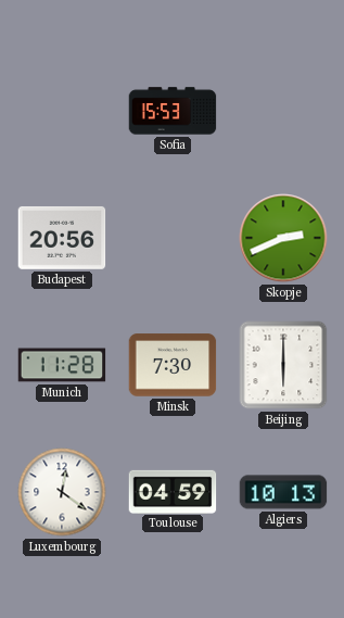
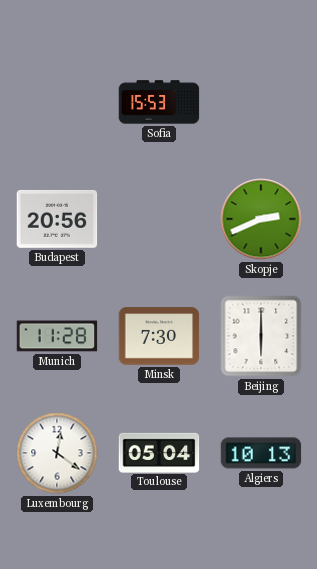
Toulouse: 04:59 -> 05:04
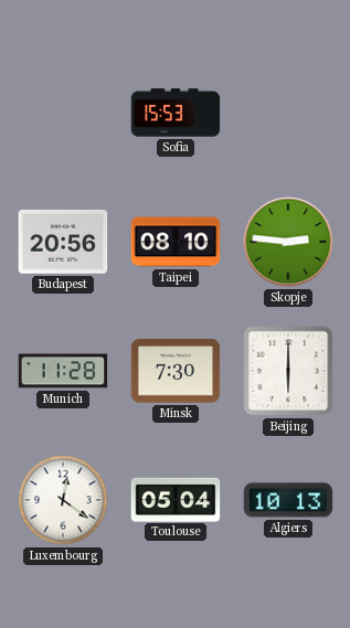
Taipei: none -> 08:10
Skopje: 2:41 -> 2:46
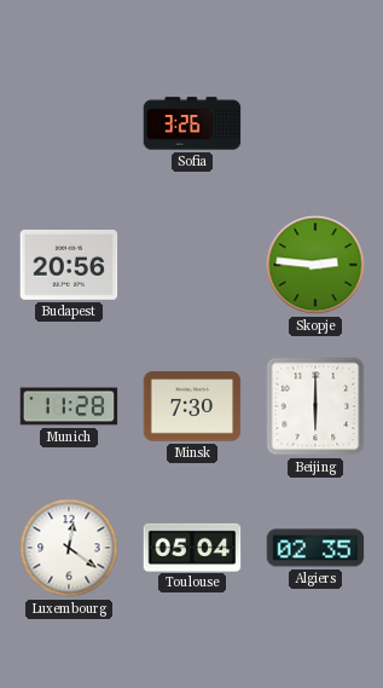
Sofia: 15:53 -> 3:26
Taipei: 08:10 -> none
Algiers: 10:13 -> 02:35
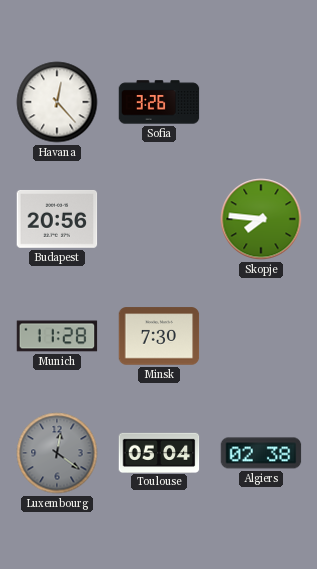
Havana: none -> 12:23
Skopje: 2:46 -> 7:46
Beijing: 6:00 -> none
Luxembourg dial: white -> grey
Algiers: 02:35 -> 02:38
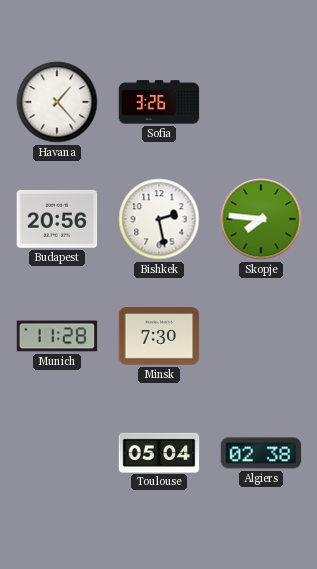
Havana: 12:23 -> 1:23
Bishkek: none -> 2:28
Luxembourg: 12:21 -> none
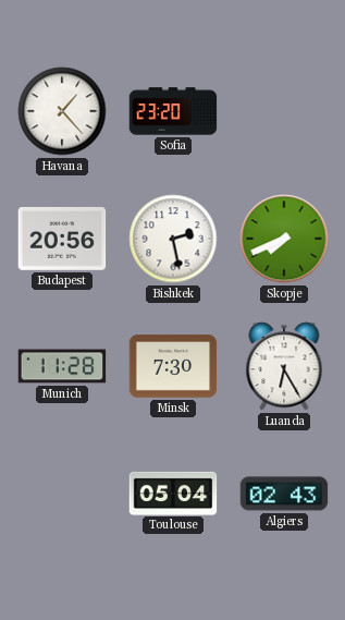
Sofia: 3:26 -> 23:20
Skopje: 7:46 -> 7:41
Luanda: none -> 6:25
Algiers: 02:38 -> 02:43
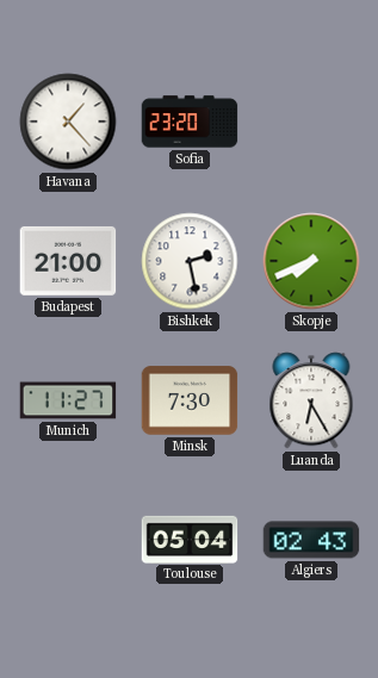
Budapest: 20:56 -> 21:00
Munich: 11:28 -> 11:27
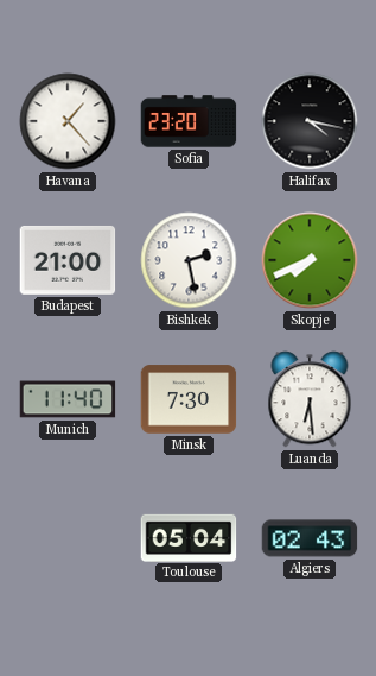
Halifax: none -> 4:17
Munich: 11:27 -> 11:40
Luanda: 6:25 -> 6:29
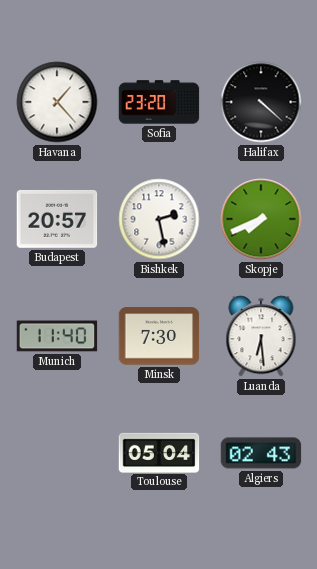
Halifax: 4:17 -> 4:22
Budapest: 21:00 -> 20:57
